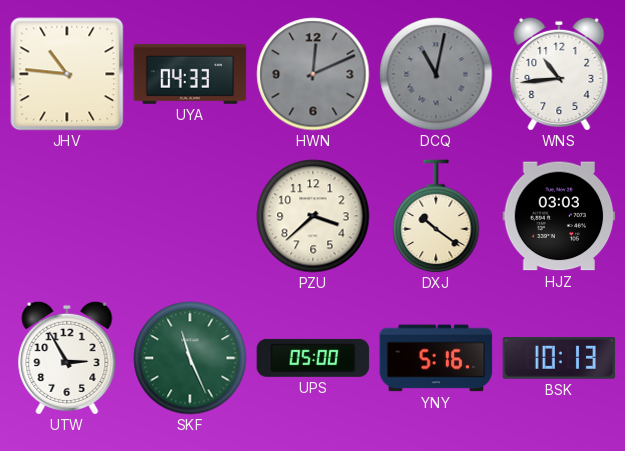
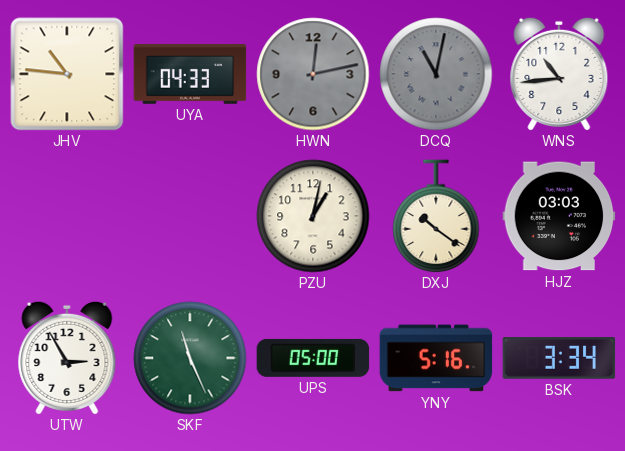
HWN: 12:11 -> 12:13
PZU: 3:38 -> 1:02
BSK: 10:13 -> 3:34
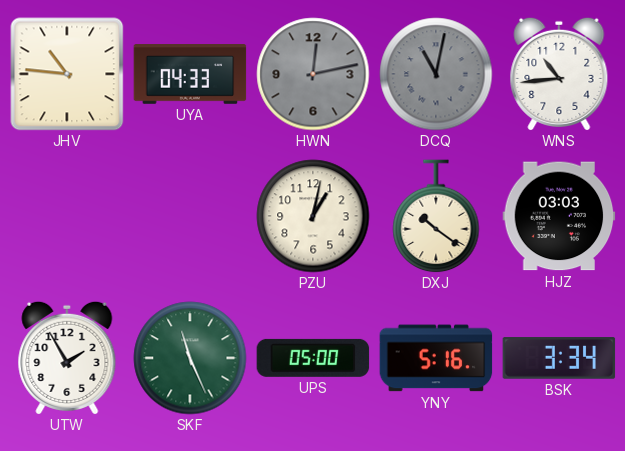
UTW: 2:55 -> 1:55
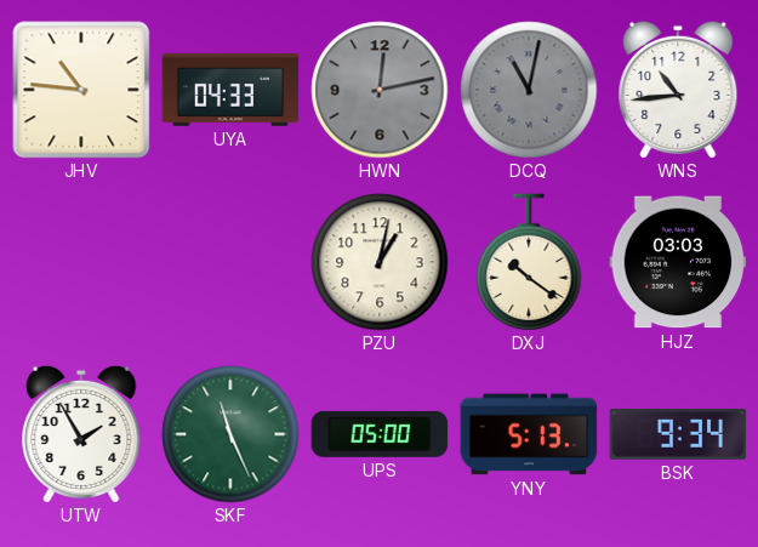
YNY: 5:16 -> 5:13
BSK: 3:34 -> 9:34
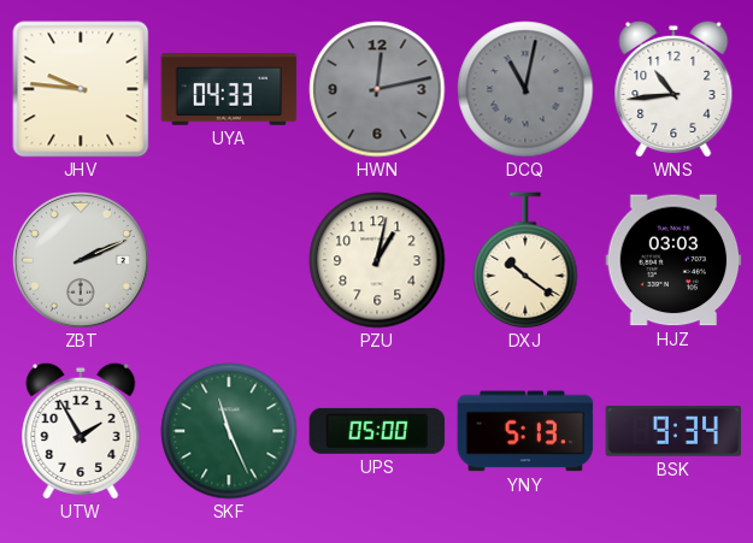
JHV: 10:46 -> 9:46
ZBT: none -> 2:11
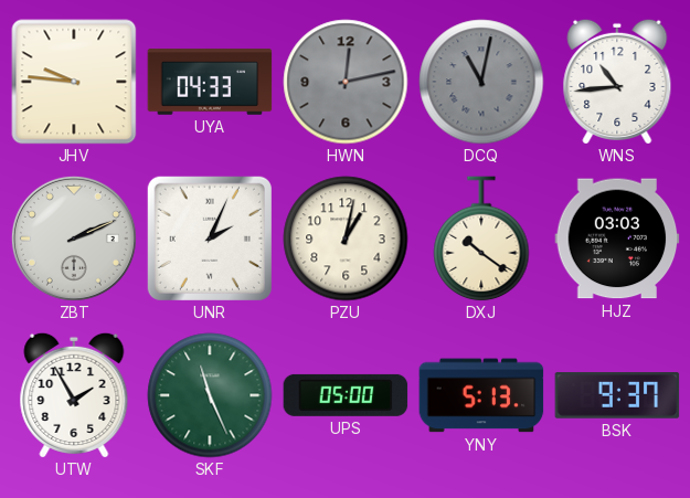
UNR: none -> 2:04
BSK: 9:34 -> 9:37
